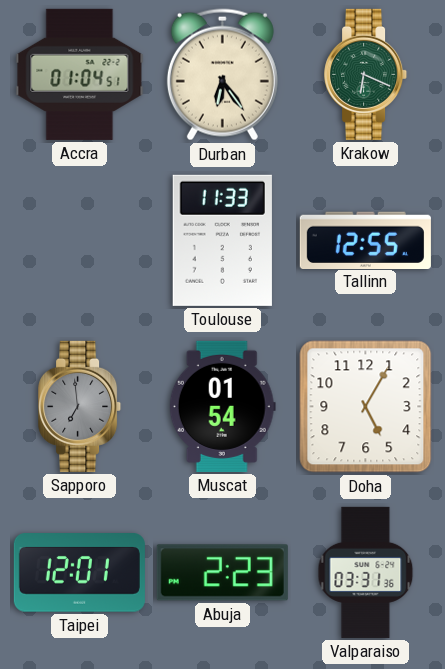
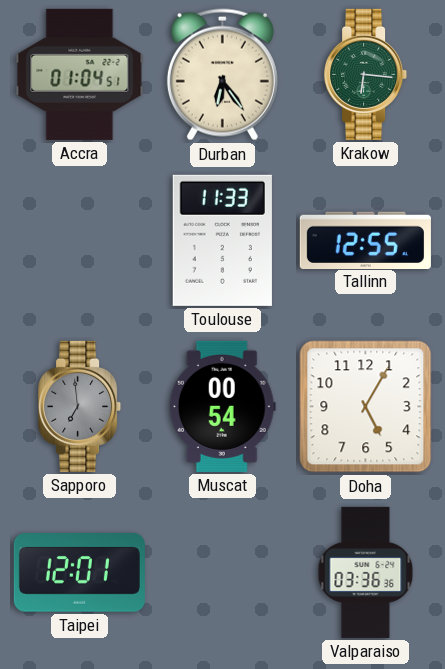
Krakow: 6:19 -> 6:16
Muscat: 01:54 -> 00:54
Abuja: 2:23 -> none
Valparaiso: 03:31 -> 03:36
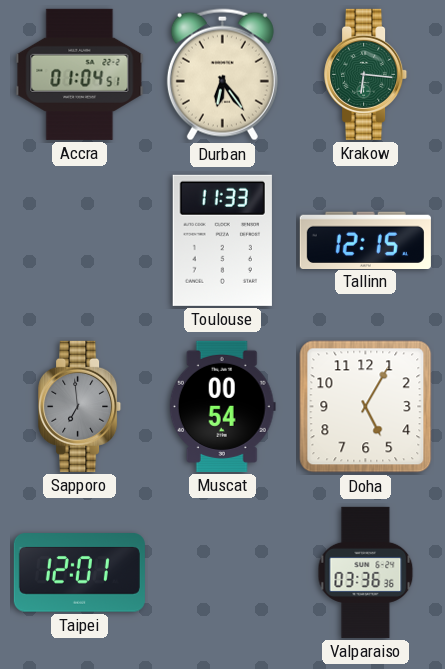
Tallinn: 12:55 -> 12:15
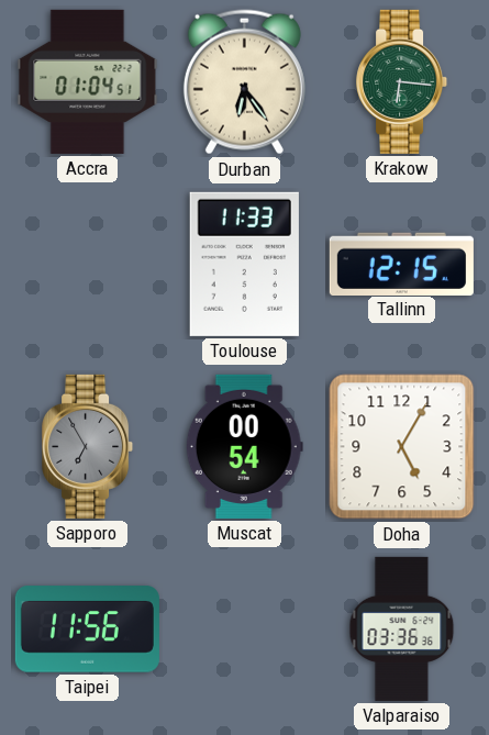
Sapporo: 6:59 -> 6:55
Taipei: 12:01 -> 11:56
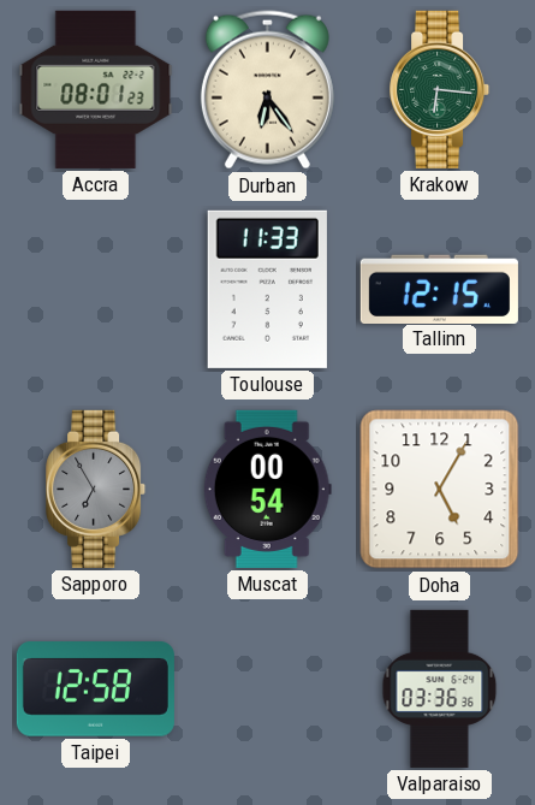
Accra: 01:04 -> 08:01
Taipei: 11:56 -> 12:58
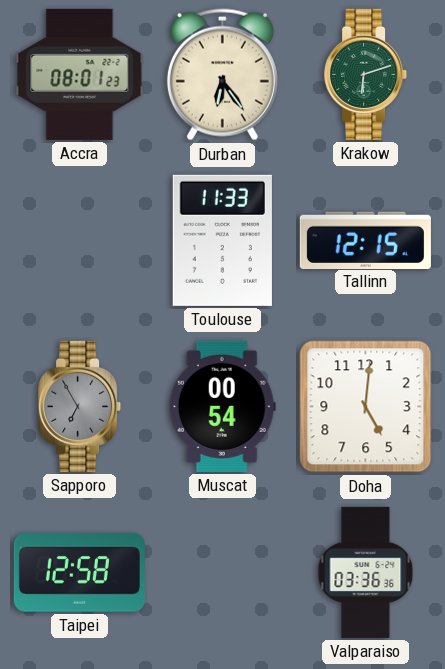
Krakow: 6:16 -> 6:12
Doha: 5:05 -> 5:01
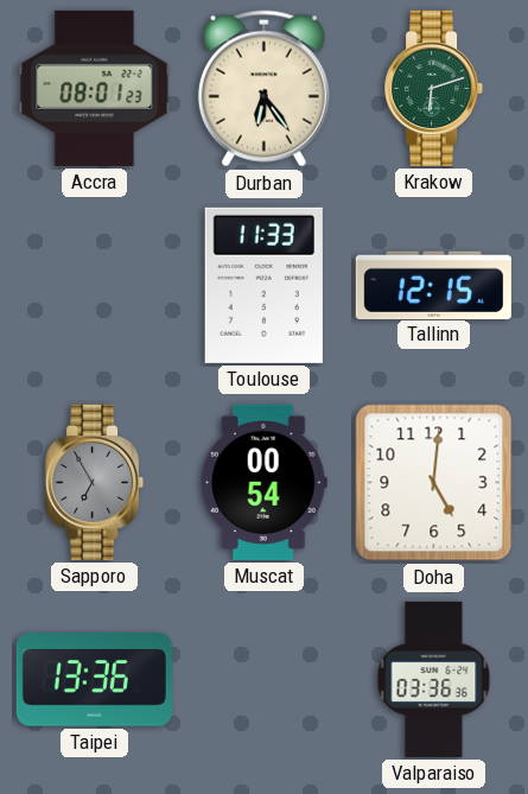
Taipei: 12:58 -> 13:36
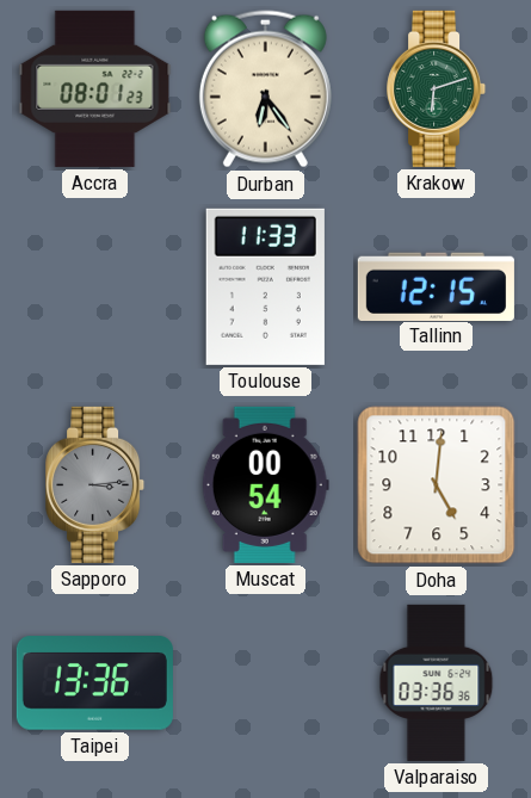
Sapporo: 6:55 -> 3:14
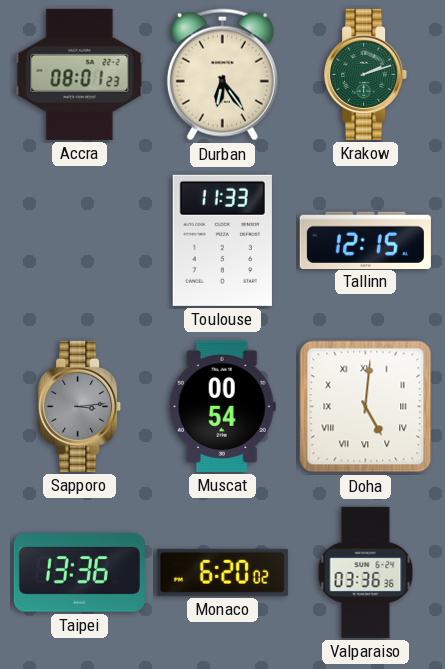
Krakow: 6:12 -> 2:12
Doha numerals: Arabic -> Roman
Monaco: none -> 6:20
